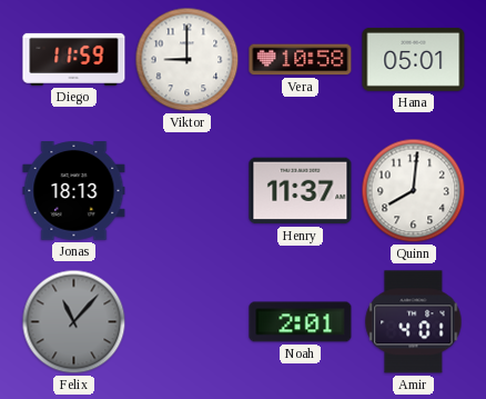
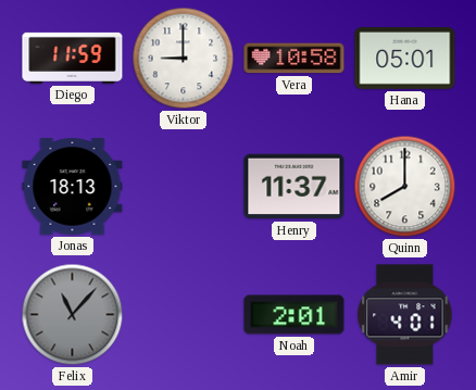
Quinn: 8:01 -> 8:00
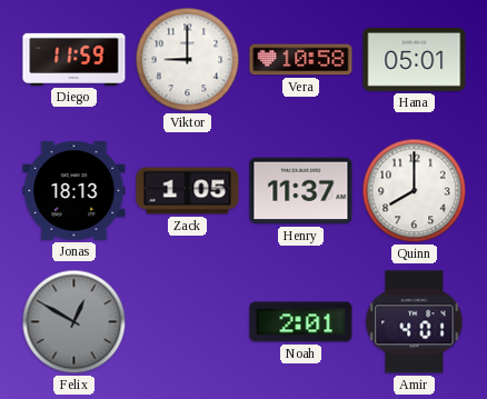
Zack: none -> 1:05
Felix: 11:07 -> 12:50
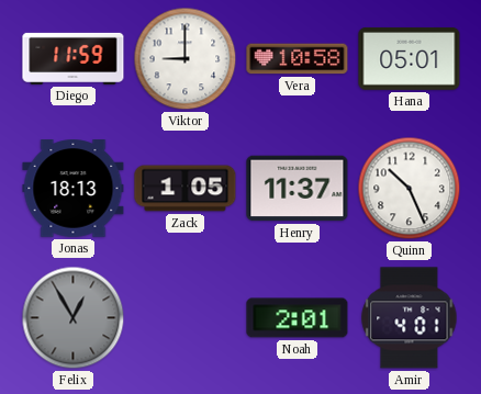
Quinn: 8:00 -> 10:26
Felix: 12:50 -> 12:55
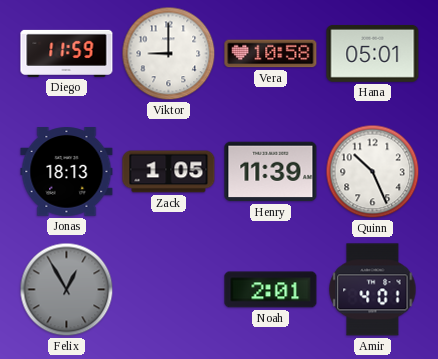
Henry: 11:37 -> 11:39
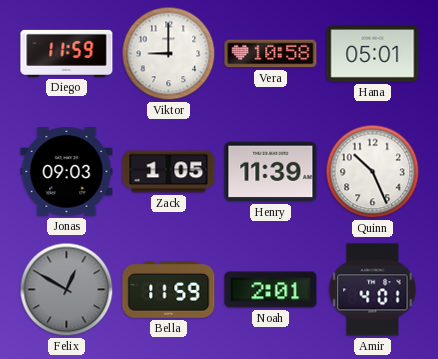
Jonas: 18:13 -> 09:03
Felix: 12:55 -> 12:50
Bella: none -> 11:59
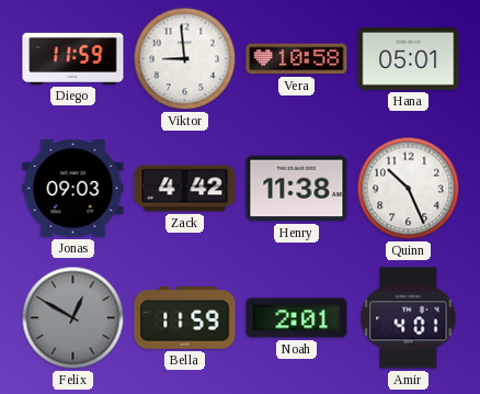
Viktor: 9:00 -> 8:59
Zack: 1:05 -> 4:42
Henry: 11:39 -> 11:38
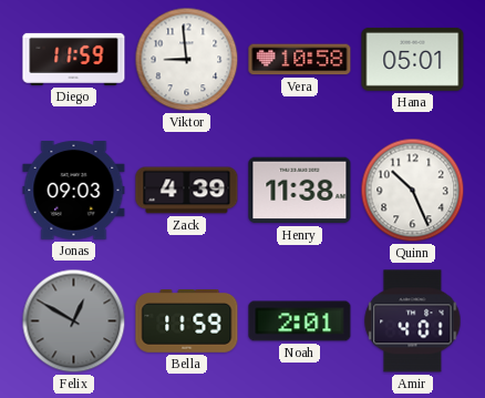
Zack: 4:42 -> 4:39
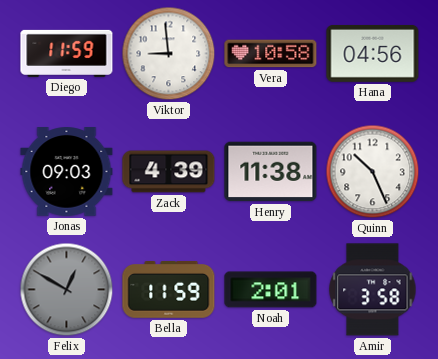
Hana: 05:01 -> 04:56
Amir: 4:01 -> 3:58
